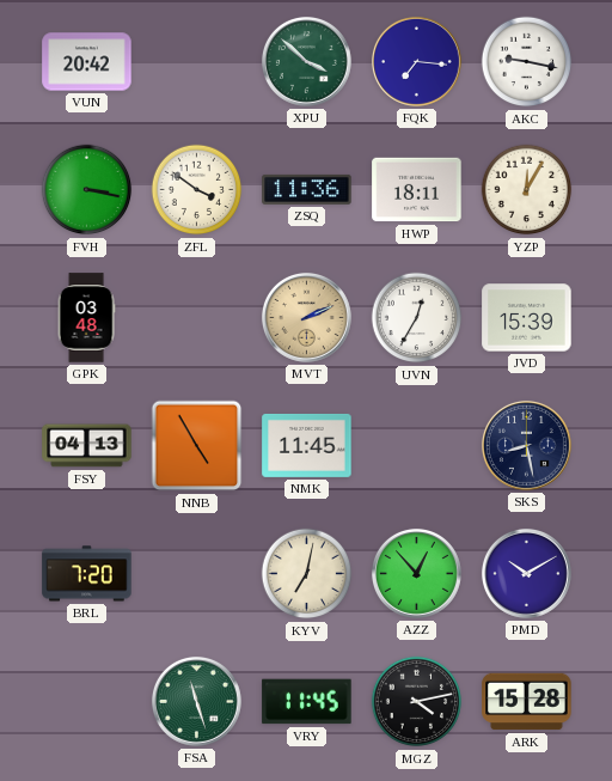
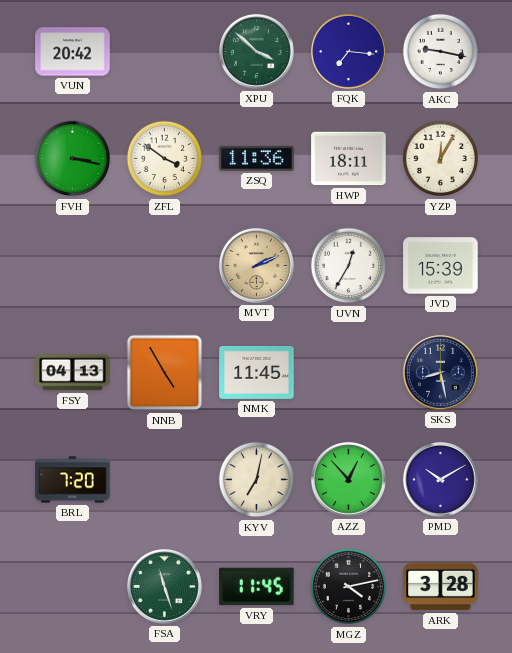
GPK: 03:48 -> none
ARK: 15:28 -> 3:28
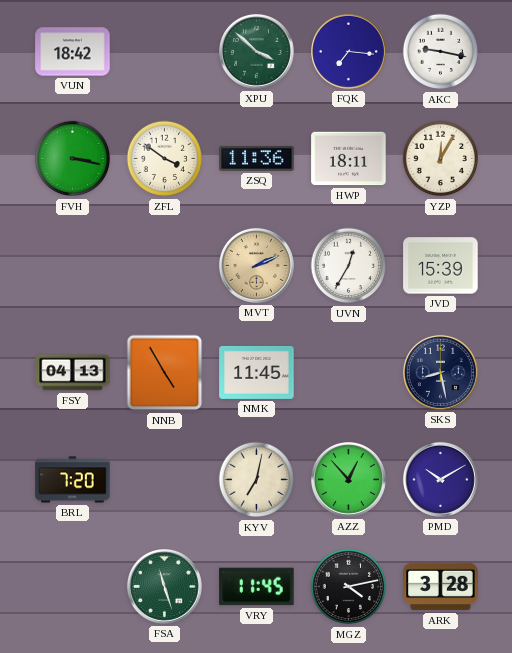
VUN: 20:42 -> 18:42
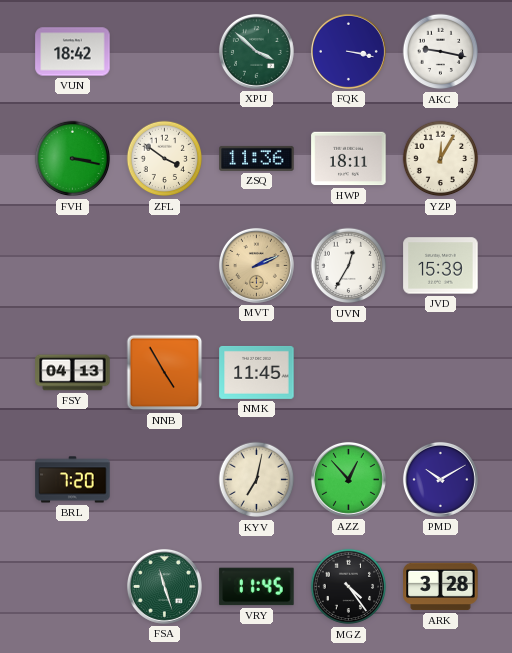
FQK: 7:16 -> 3:17
SKS: 8:28 -> none
MGZ: 4:13 -> 4:24
